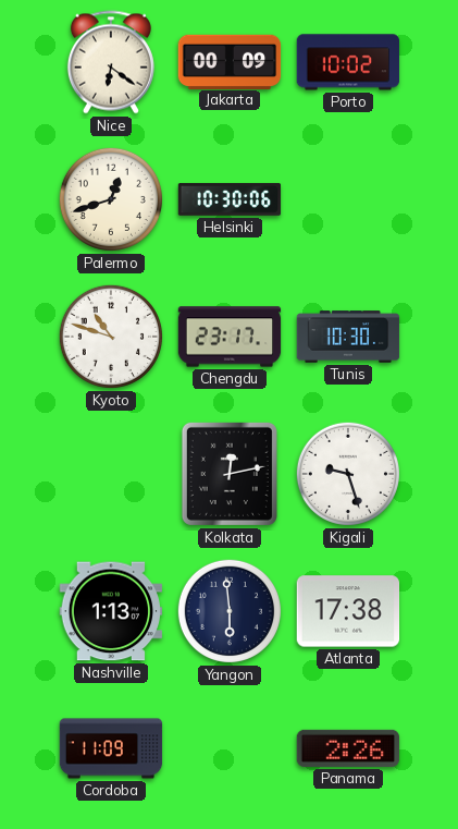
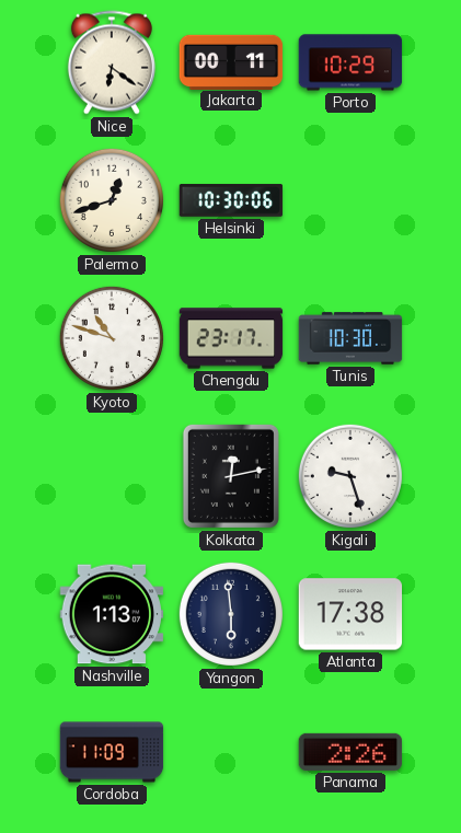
Jakarta: 00:09 -> 00:11
Porto: 10:02 -> 10:29
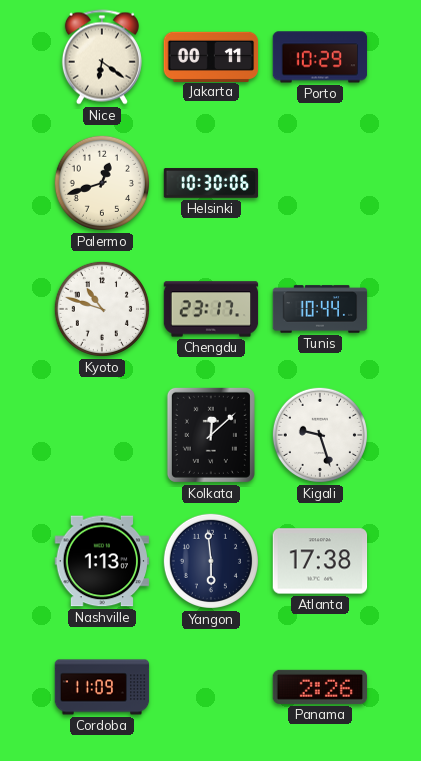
Tunis: 10:30 -> 10:44
Kolkata: 12:13 -> 12:08
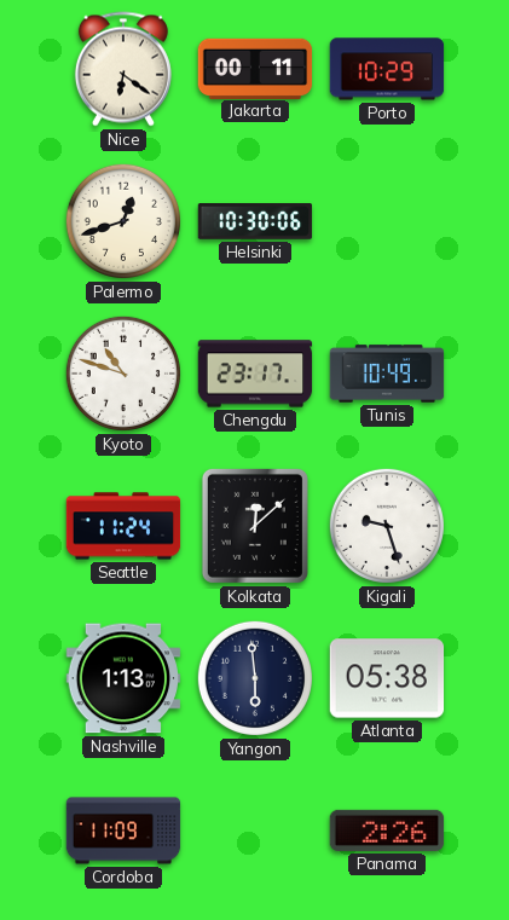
Tunis: 10:44 -> 10:49
Seattle: none -> 11:24
Atlanta: 17:38 -> 05:38
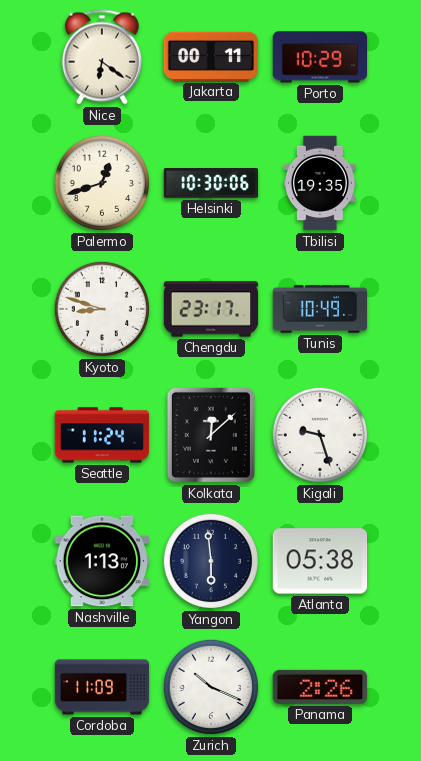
Tbilisi: none -> 19:35
Kyoto: 10:48 -> 8:48
Zurich: none -> 10:19
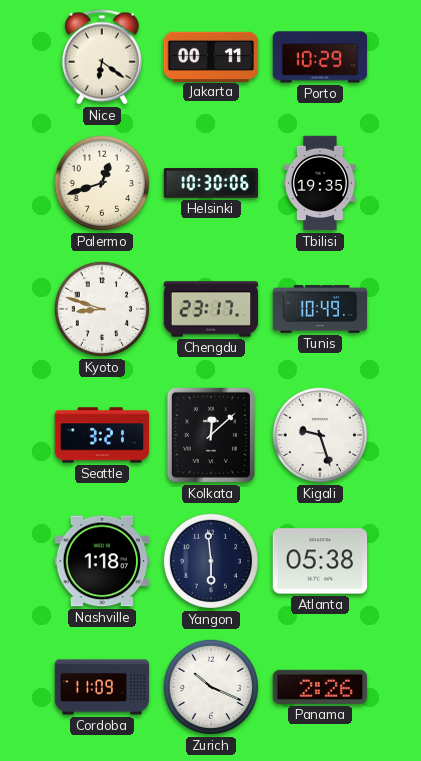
Seattle: 11:24 -> 3:21
Nashville: 1:13 -> 1:18
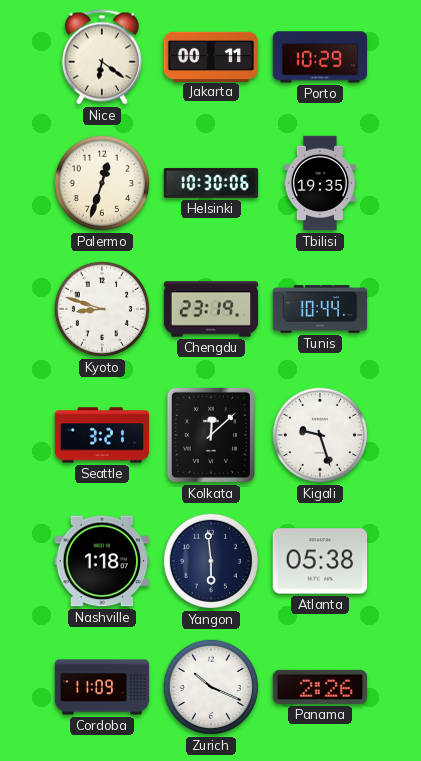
Palermo: 12:42 -> 12:33
Chengdu: 23:17 -> 23:19
Tunis: 10:49 -> 10:44
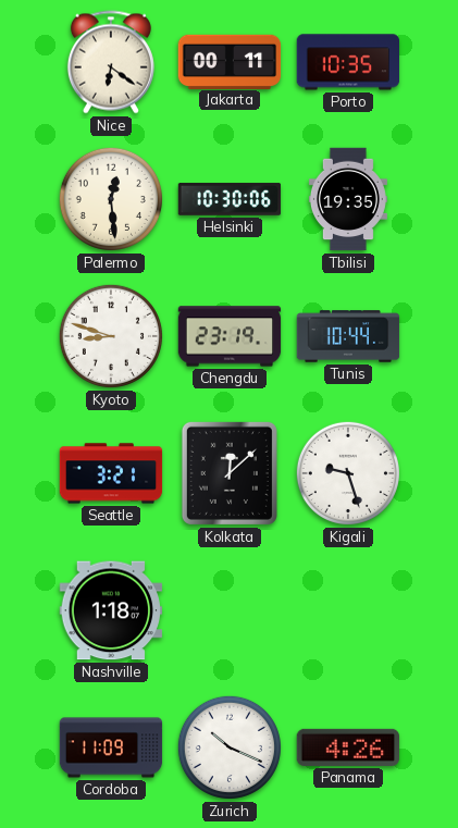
Porto: 10:29 -> 10:35
Palermo: 12:33 -> 12:29
Yangon: 5:59 -> none
Atlanta: 05:38 -> none
Panama: 2:26 -> 4:26
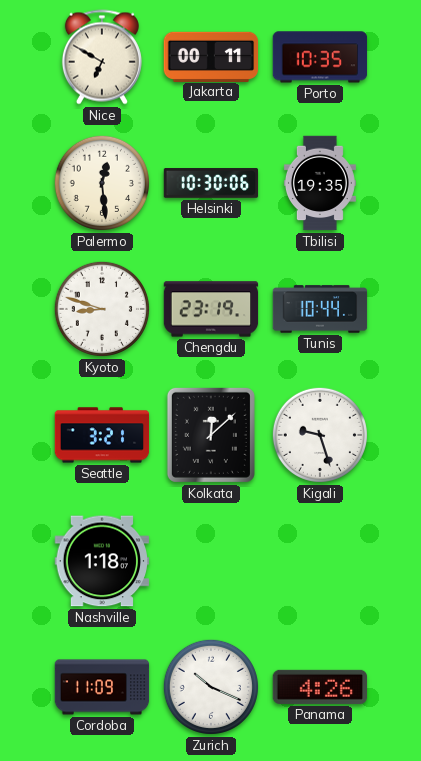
Nice: 6:21 -> 6:50
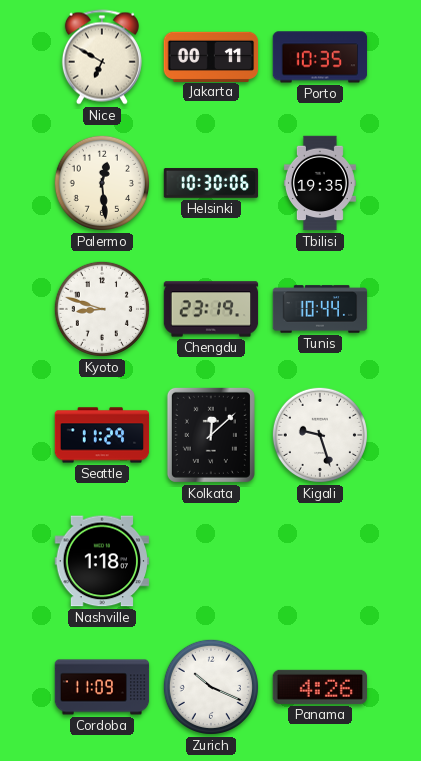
Seattle: 3:21 -> 11:29
